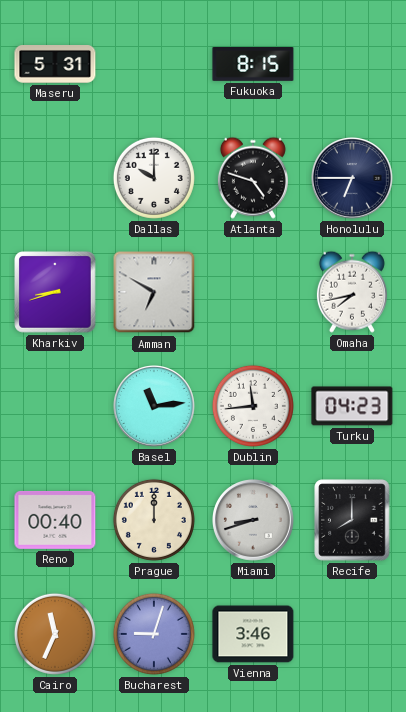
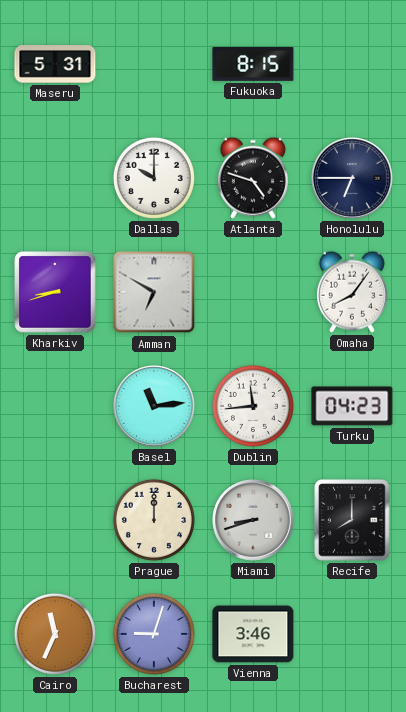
Omaha: 7:43 -> 8:06
Reno: 00:40 -> none
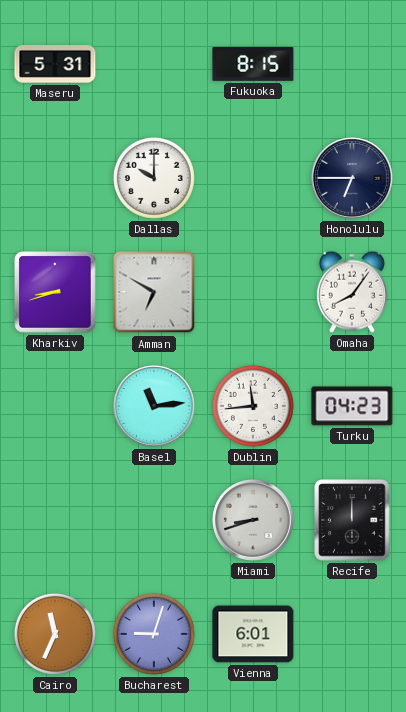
Atlanta: 4:48 -> none
Prague: 12:00 -> none
Recife: 8:00 -> 12:00
Vienna: 3:46 -> 6:01
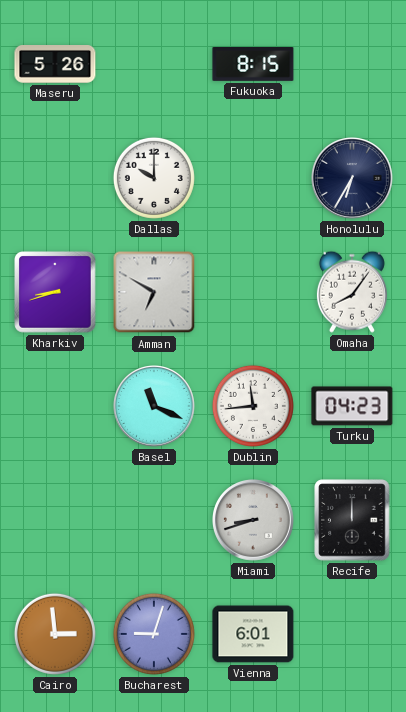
Maseru: 5:31 -> 5:26
Honolulu: 6:45 -> 6:35
Basel: 11:14 -> 11:19
Cairo: 11:34 -> 2:59
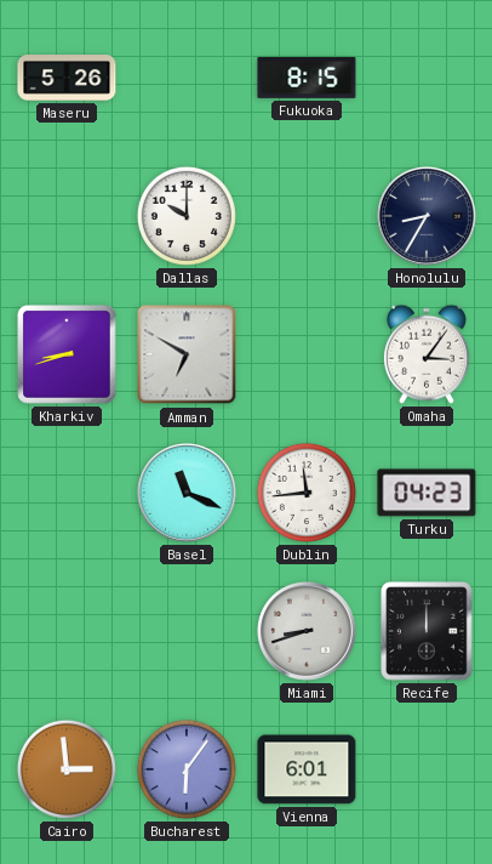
Honolulu: 6:35 -> 8:35
Omaha: 8:06 -> 3:06
Bucharest: 9:03 -> 6:06
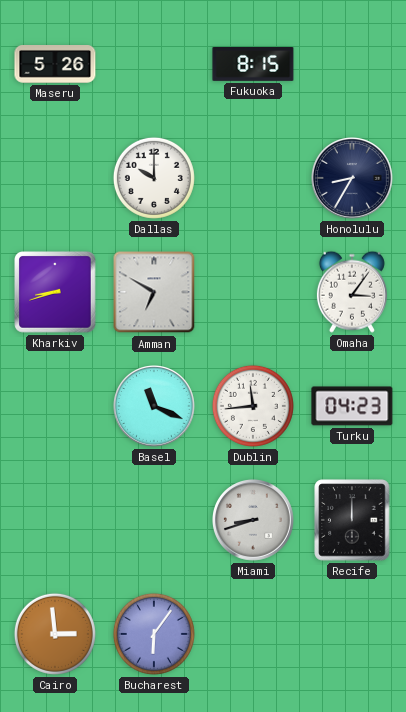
Vienna: 6:01 -> none
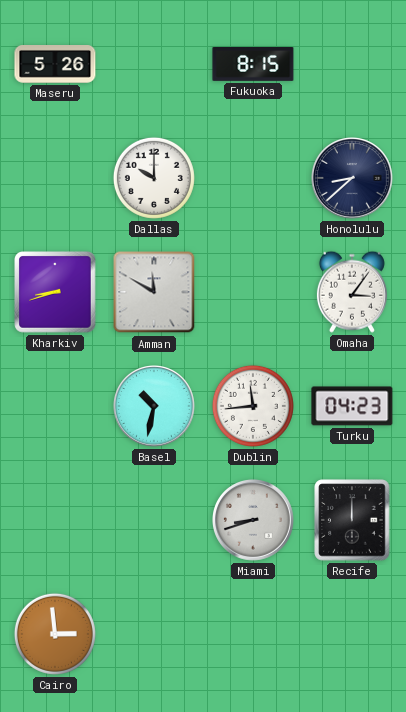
Honolulu: 8:35 -> 8:38
Amman: 6:50 -> 11:50
Basel: 11:19 -> 10:32
Bucharest: 6:06 -> none
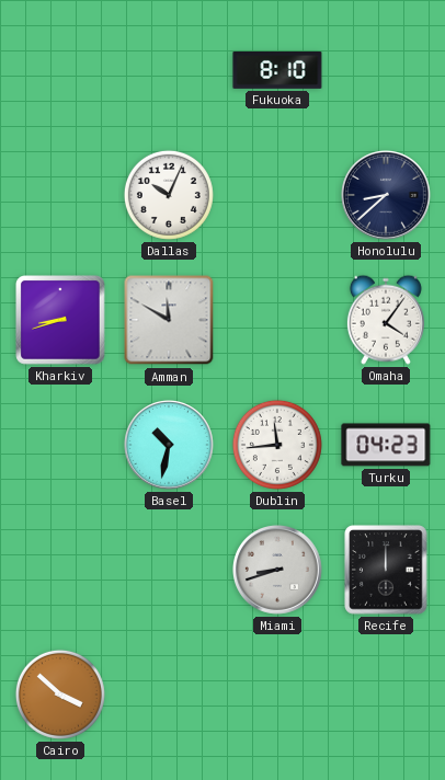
Maseru: 5:26 -> none
Fukuoka: 8:15 -> 8:10
Dallas: 10:00 -> 10:04
Omaha: 3:06 -> 4:06
Cairo: 2:59 -> 3:52
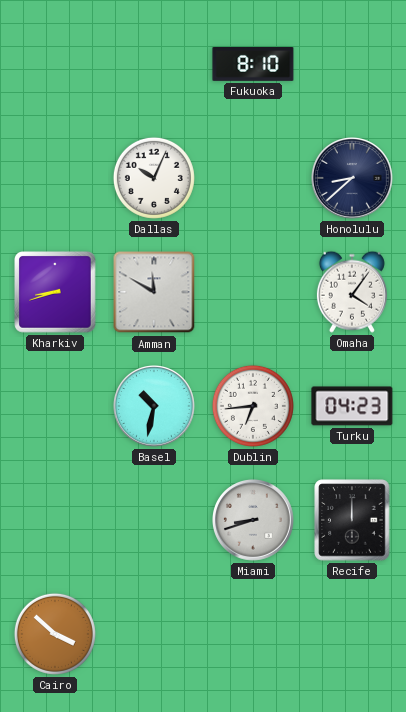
Dublin: 11:44 -> 6:44
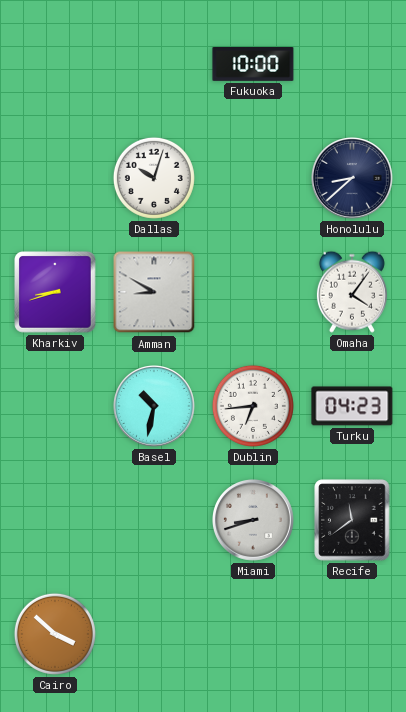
Fukuoka: 8:10 -> 10:00
Dallas: 10:04 -> 10:03
Amman: 11:50 -> 8:50
Recife: 12:00 -> 11:39
